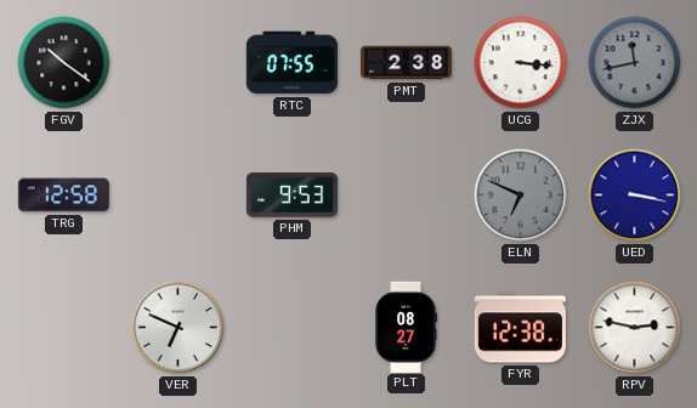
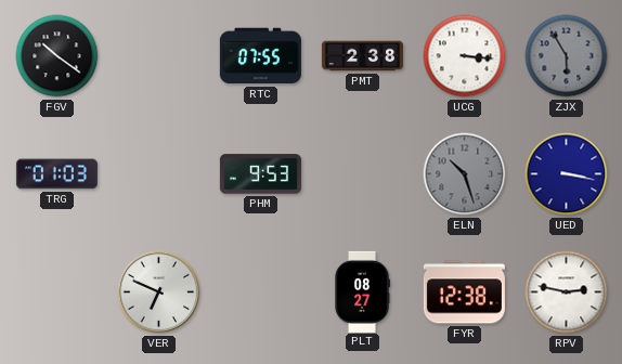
ZJX: 11:43 -> 5:55
TRG: 12:58 -> 01:03
ELN: 6:49 -> 10:27
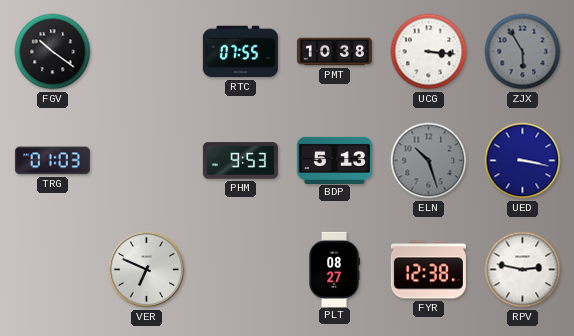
PMT: 2:38 -> 10:38
BDP: none -> 5:13
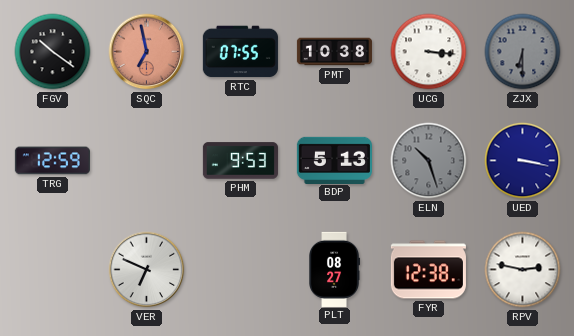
SQC: none -> 6:58
ZJX: 5:55 -> 6:30
TRG: 01:03 -> 12:59
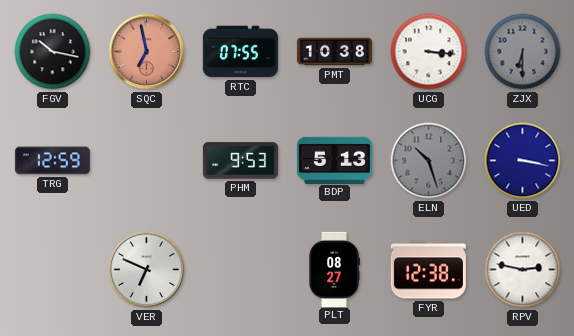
FGV: 10:21 -> 10:17
